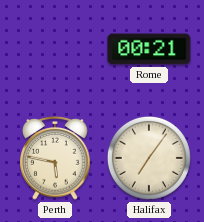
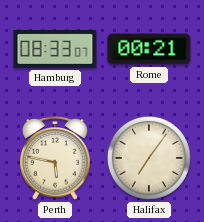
Hamburg: none -> 08:33
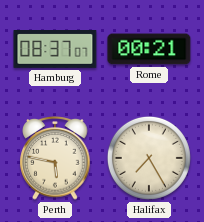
Hamburg: 08:33 -> 08:37
Halifax: 7:06 -> 7:25
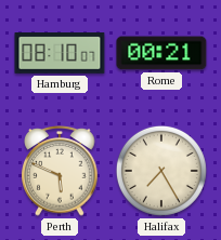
Hamburg: 08:37 -> 08:10
Perth: 5:47 -> 5:49
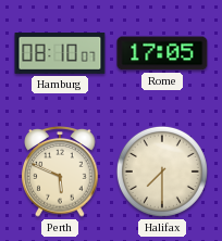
Rome: 00:21 -> 17:05
Halifax: 7:25 -> 7:30
